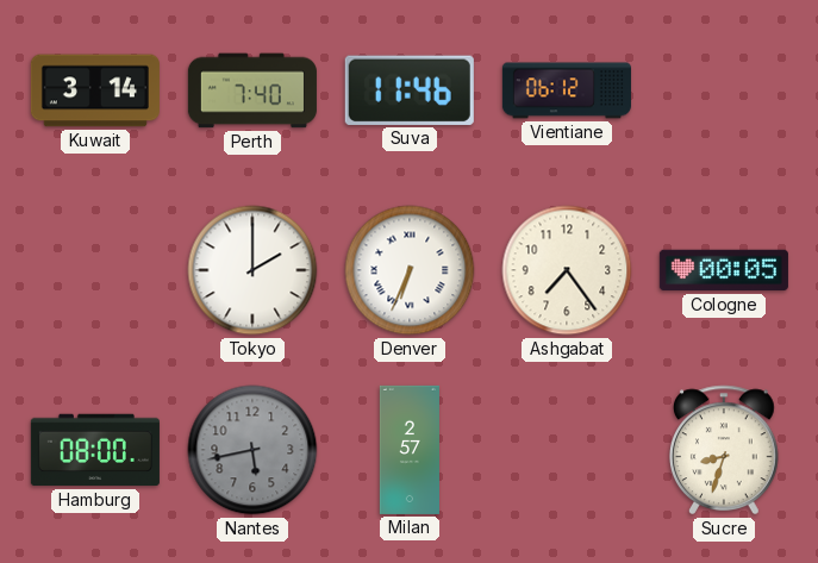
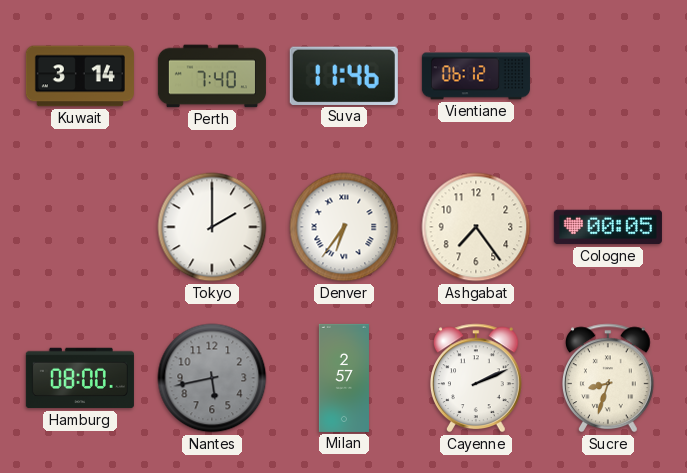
Denver: 6:34 -> 6:36
Cayenne: none -> 2:11
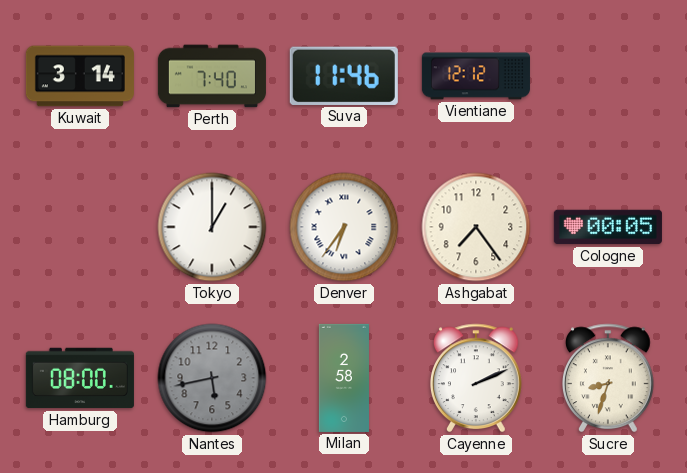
Vientiane: 06:12 -> 12:12
Tokyo: 2:00 -> 1:00
Milan: 2:57 -> 2:58
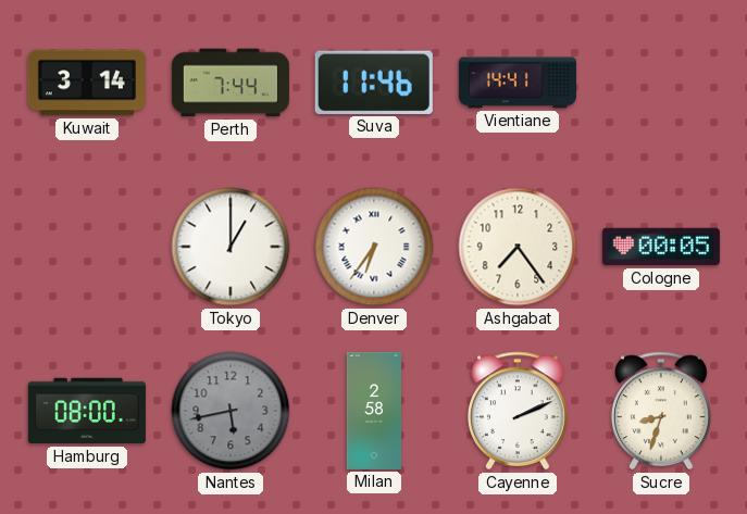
Perth: 7:40 -> 7:44
Vientiane: 12:12 -> 14:41
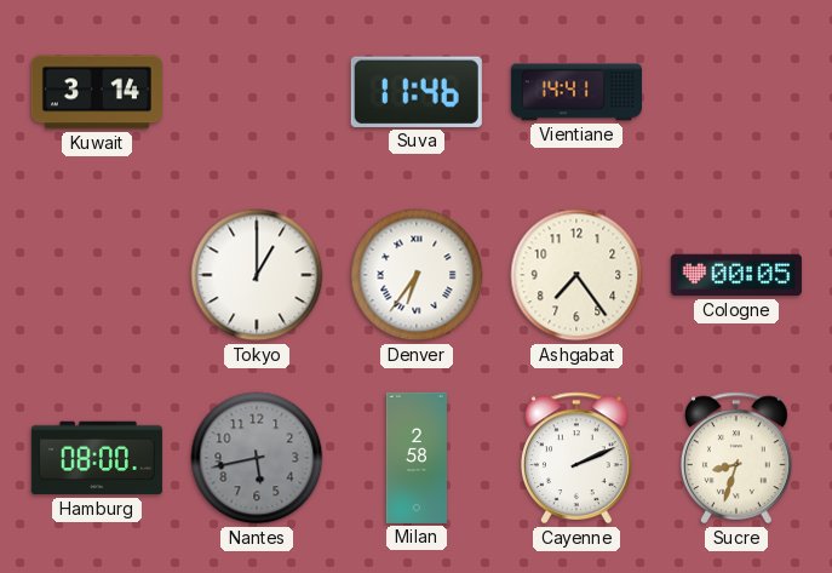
Perth: 7:44 -> none
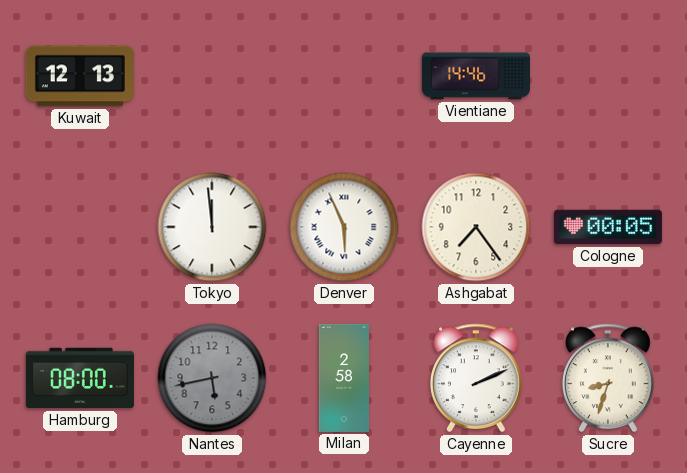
Kuwait: 3:14 -> 12:13
Suva: 11:46 -> none
Vientiane: 14:41 -> 14:46
Tokyo: 1:00 -> 11:59
Denver: 6:36 -> 5:56
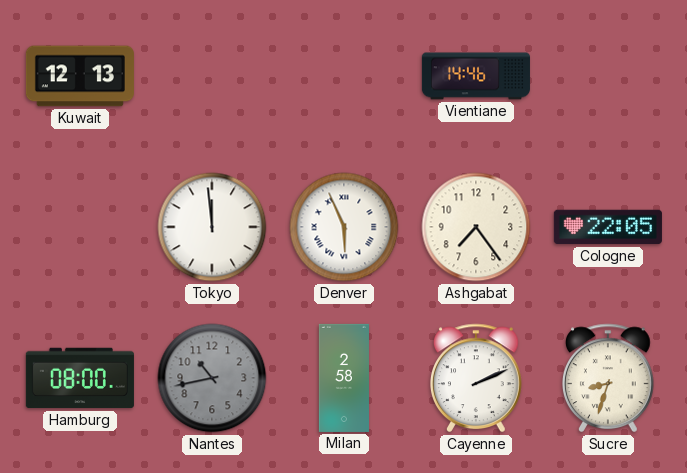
Cologne: 00:05 -> 22:05
Nantes: 5:43 -> 10:43
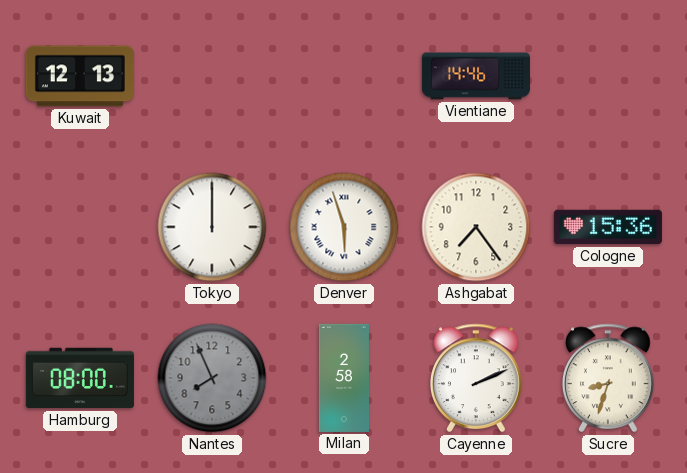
Tokyo: 11:59 -> 12:00
Denver: 5:56 -> 5:57
Cologne: 22:05 -> 15:36
Nantes: 10:43 -> 7:56
